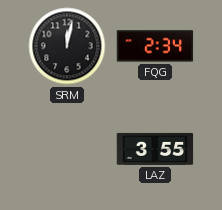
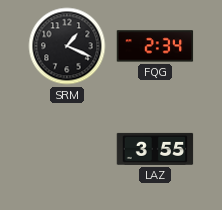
SRM: 12:02 -> 1:19
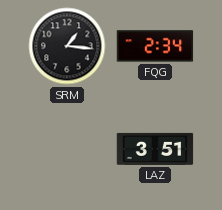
SRM: 1:19 -> 1:16
LAZ: 3:55 -> 3:51
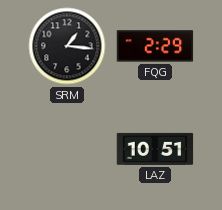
FQG: 2:34 -> 2:29
LAZ: 3:51 -> 10:51
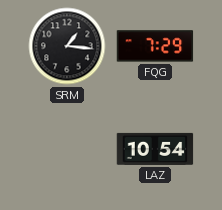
FQG: 2:29 -> 7:29
LAZ: 10:51 -> 10:54
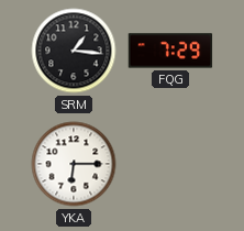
YKA: none -> 6:15
LAZ: 10:54 -> none
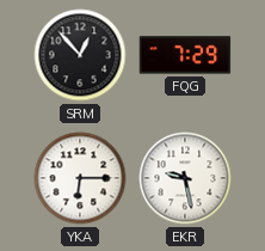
SRM: 1:16 -> 12:53
EKR: none -> 9:28
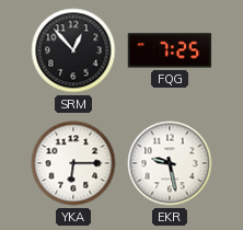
FQG: 7:29 -> 7:25
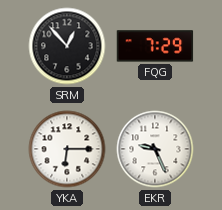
FQG: 7:25 -> 7:29
EKR: 9:28 -> 9:26
